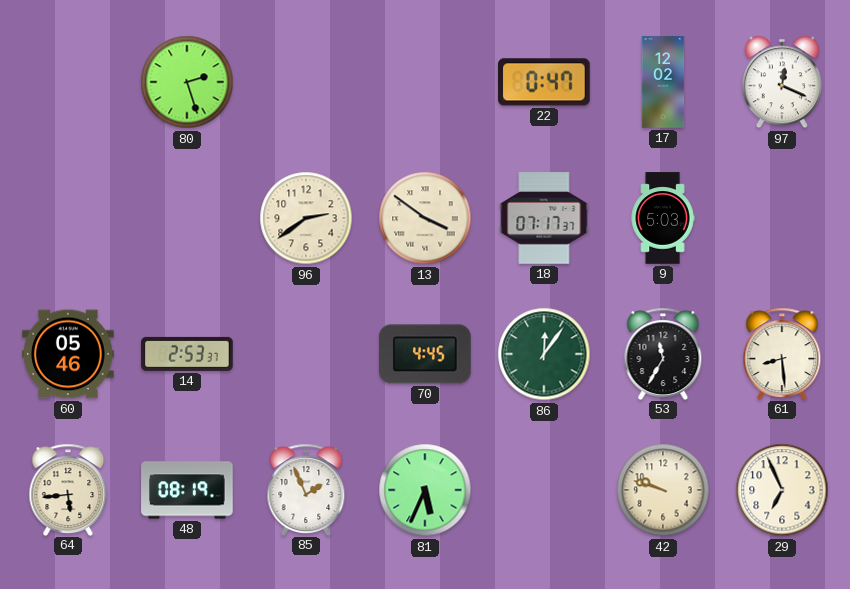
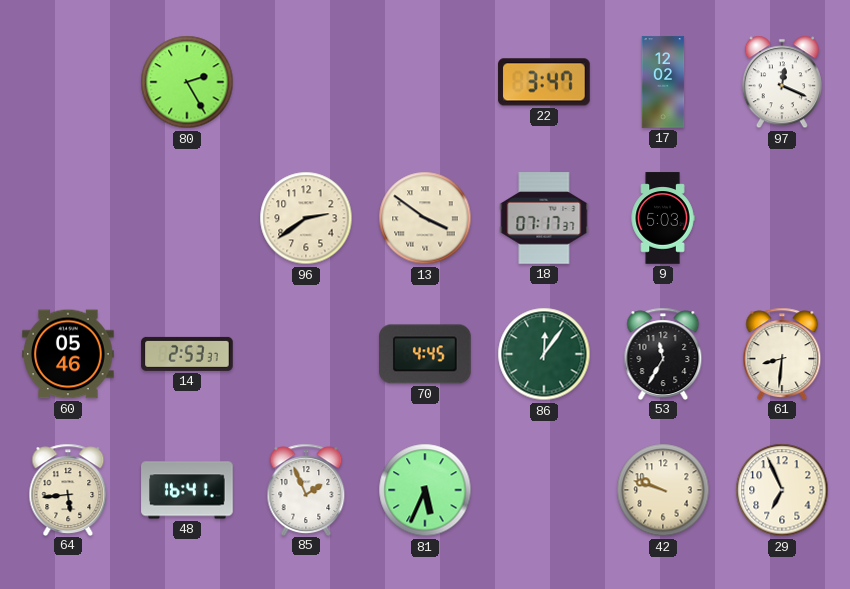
80: 2:27 -> 2:25
22: 0:47 -> 3:47
61: 8:29 -> 8:31
48: 08:19 -> 16:41
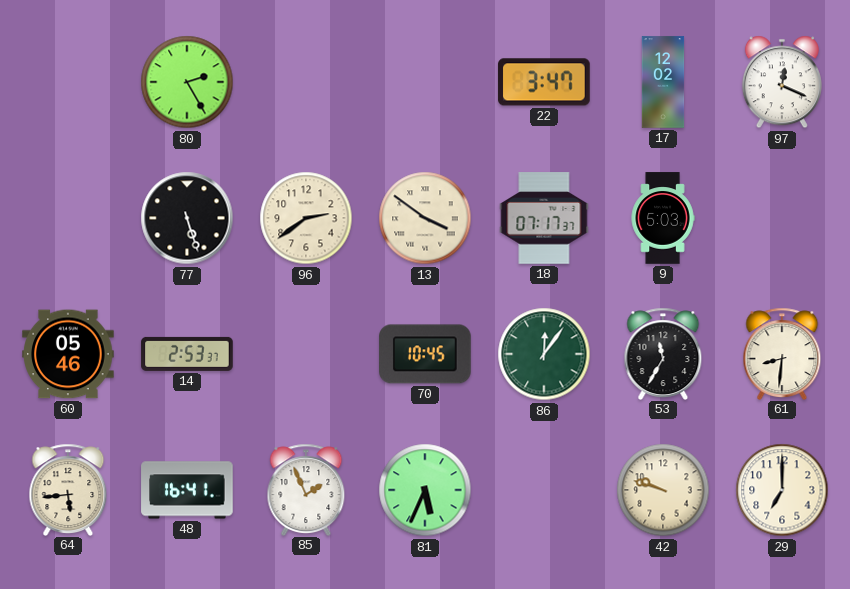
77: none -> 5:27
70: 4:45 -> 10:45
29: 6:56 -> 7:00
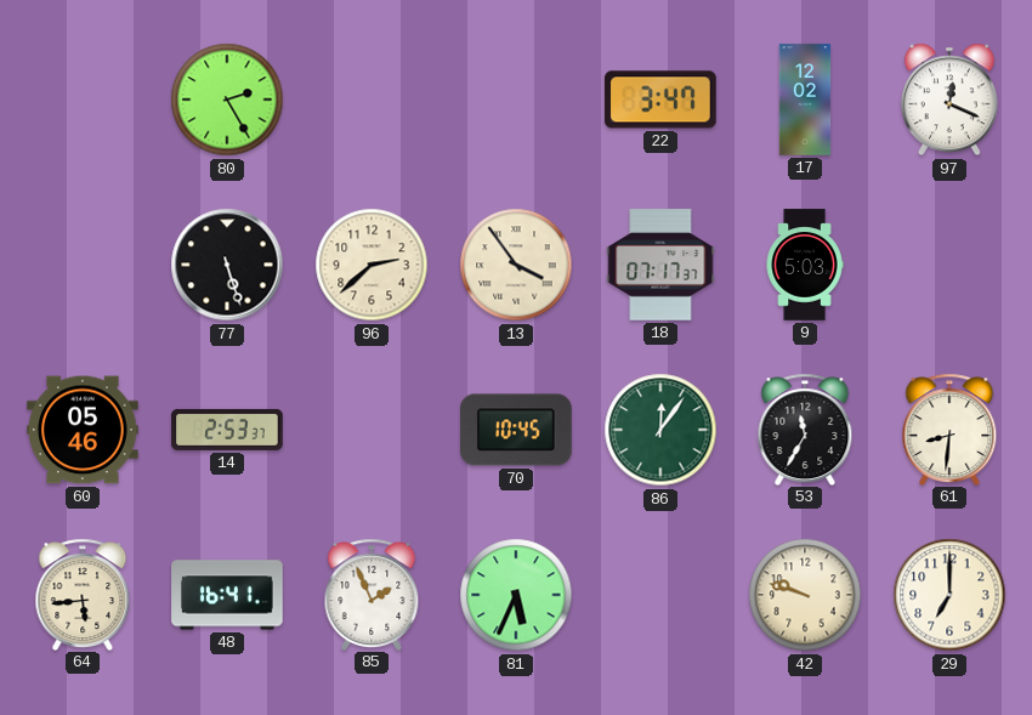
96: 2:39 -> 2:38
13: 3:51 -> 3:54
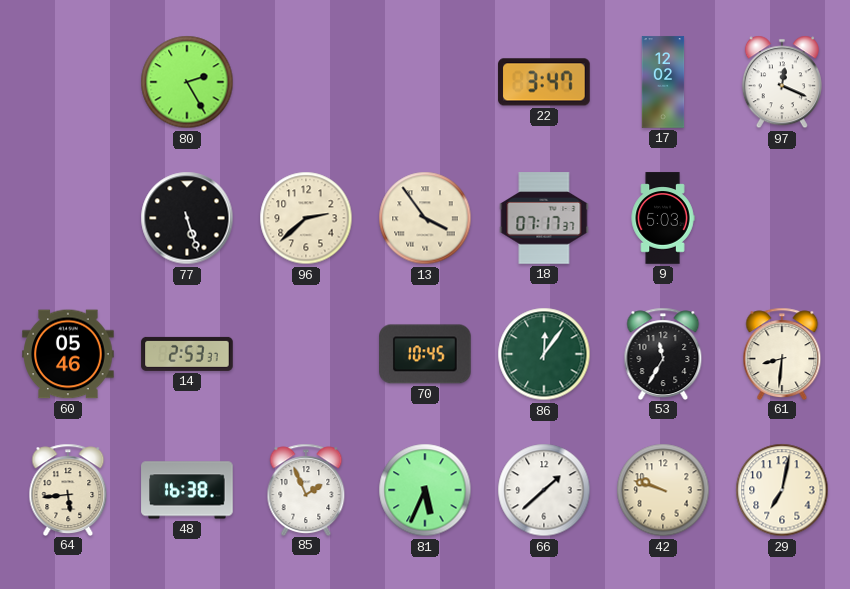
48: 16:41 -> 16:38
66: none -> 1:38
29: 7:00 -> 7:02
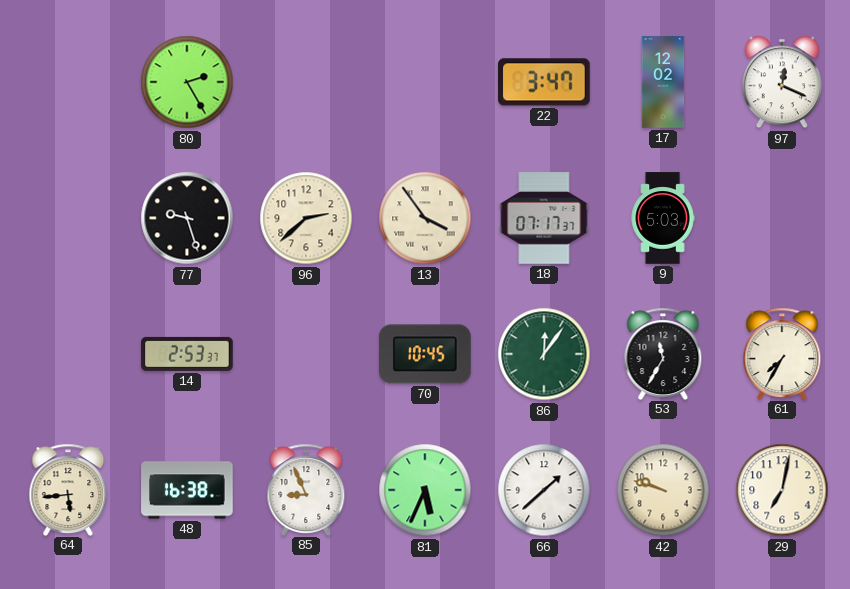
77: 5:27 -> 9:27
60: 05:46 -> none
61: 8:31 -> 7:35
85: 1:56 -> 8:56
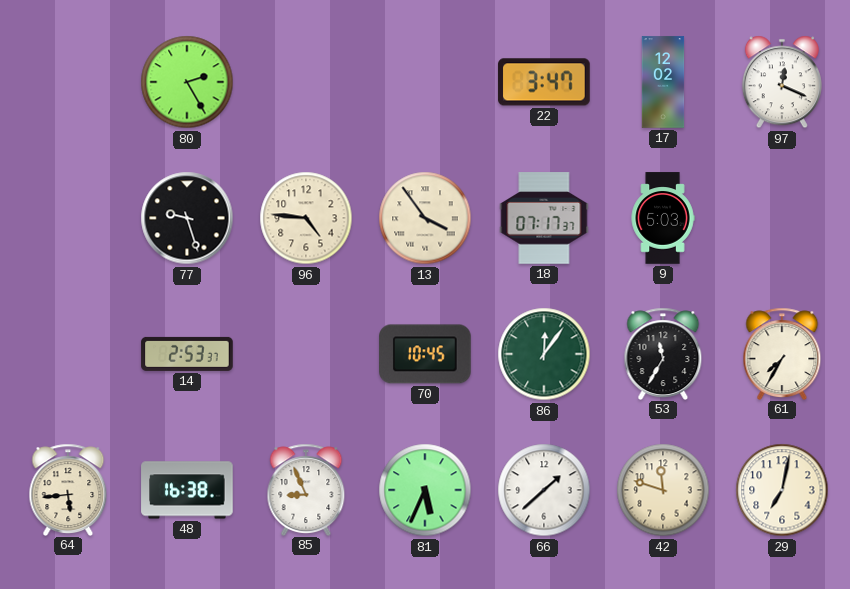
96: 2:38 -> 4:46
42: 9:48 -> 11:48
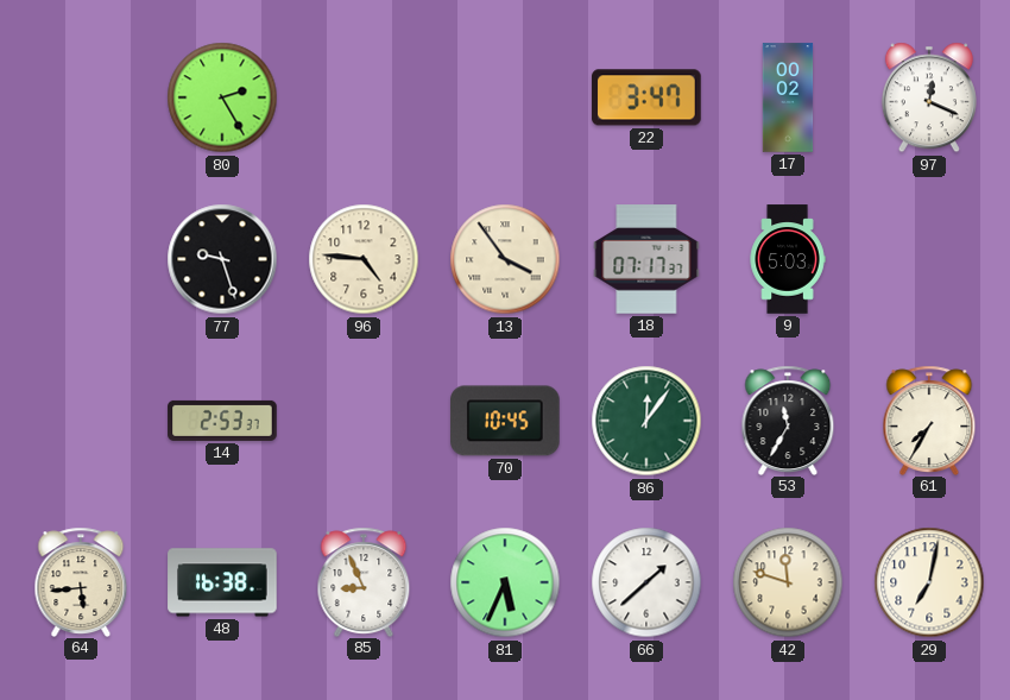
17: 12:02 -> 00:02
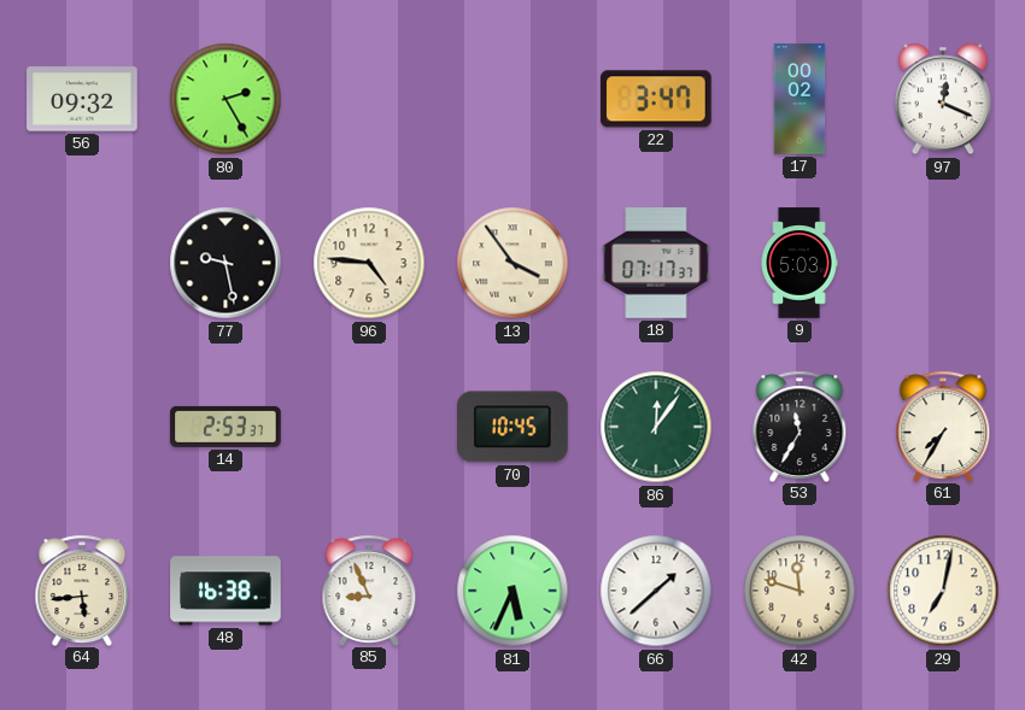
56: none -> 09:32
77: 9:27 -> 9:28
